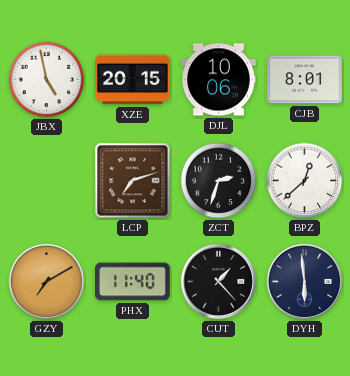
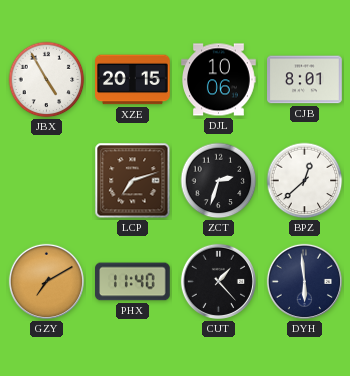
JBX: 4:58 -> 4:55
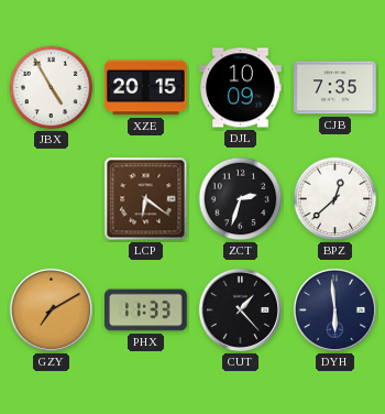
DJL: 10:06 -> 10:09
CJB: 8:01 -> 7:35
LCP: 7:12 -> 6:21
PHX: 11:40 -> 11:33
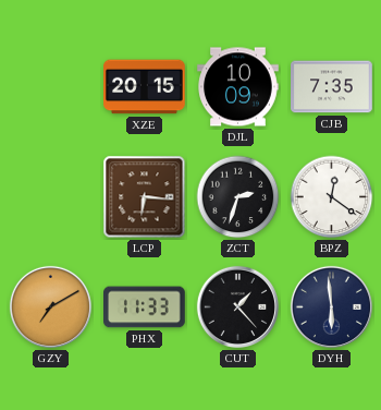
JBX: 4:55 -> none
LCP: 6:21 -> 6:16
BPZ: 12:38 -> 12:21
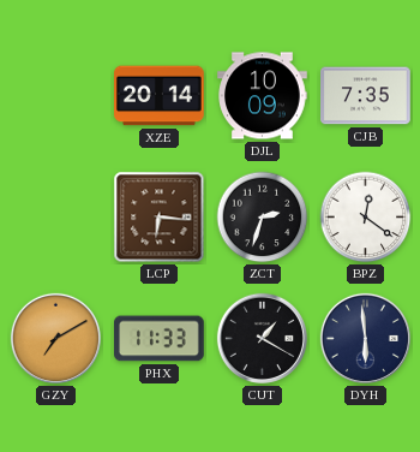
XZE: 20:15 -> 20:14
CUT: 1:23 -> 1:20
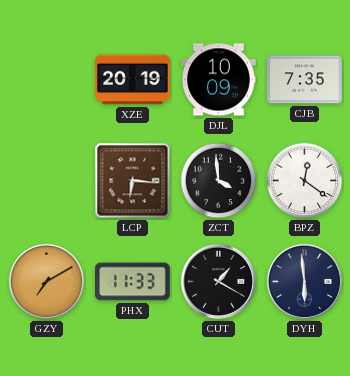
XZE: 20:14 -> 20:19
ZCT: 2:33 -> 3:59
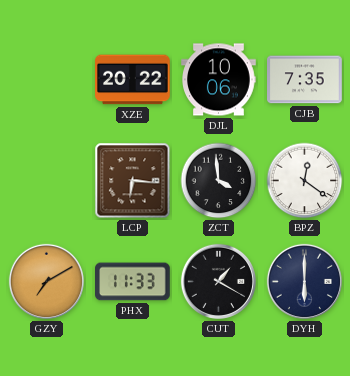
XZE: 20:19 -> 20:22
DJL: 10:09 -> 10:06
DYH: 5:59 -> 6:00
